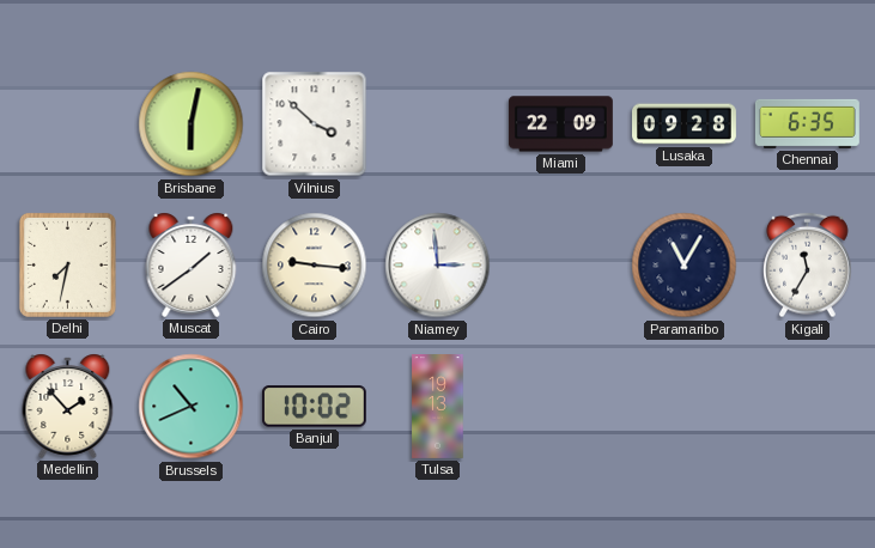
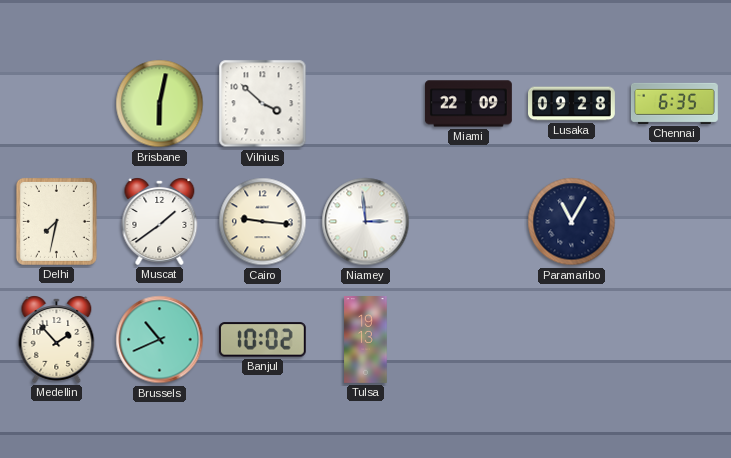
Kigali: 11:35 -> none
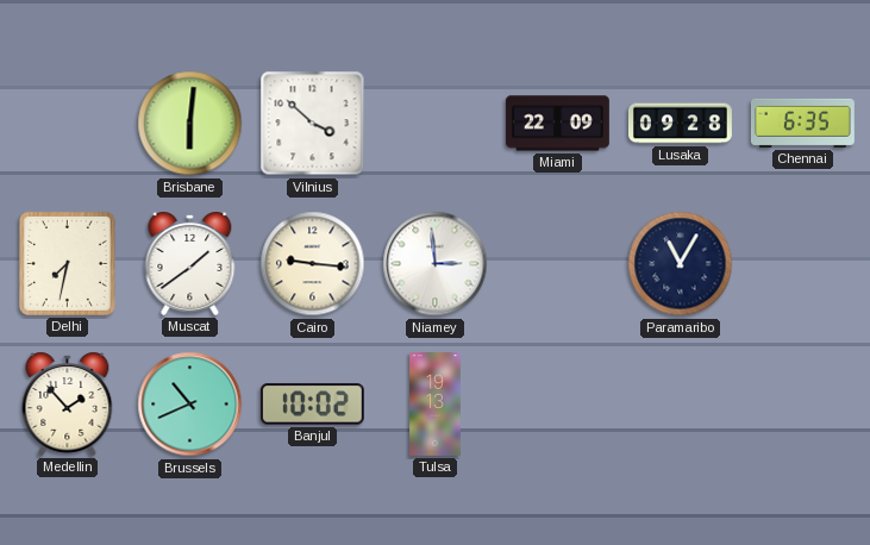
Brisbane: 6:02 -> 6:01
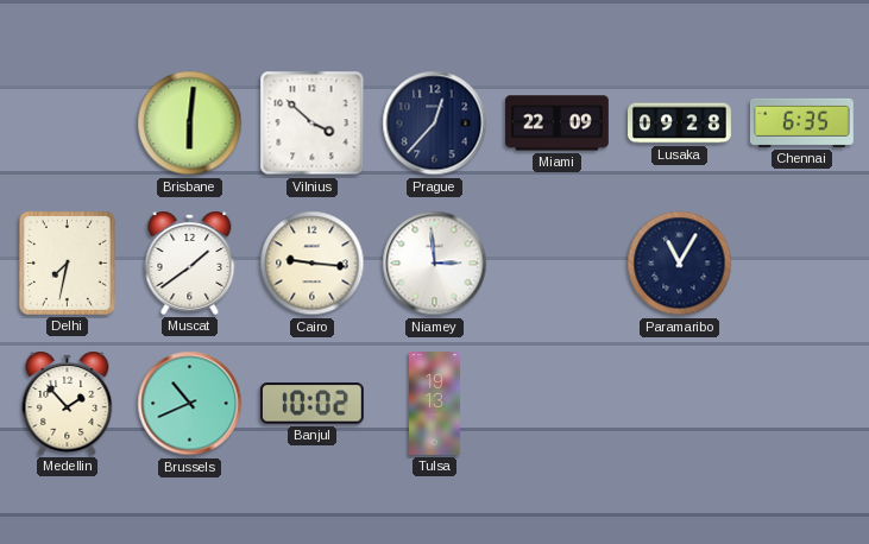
Prague: none -> 12:37
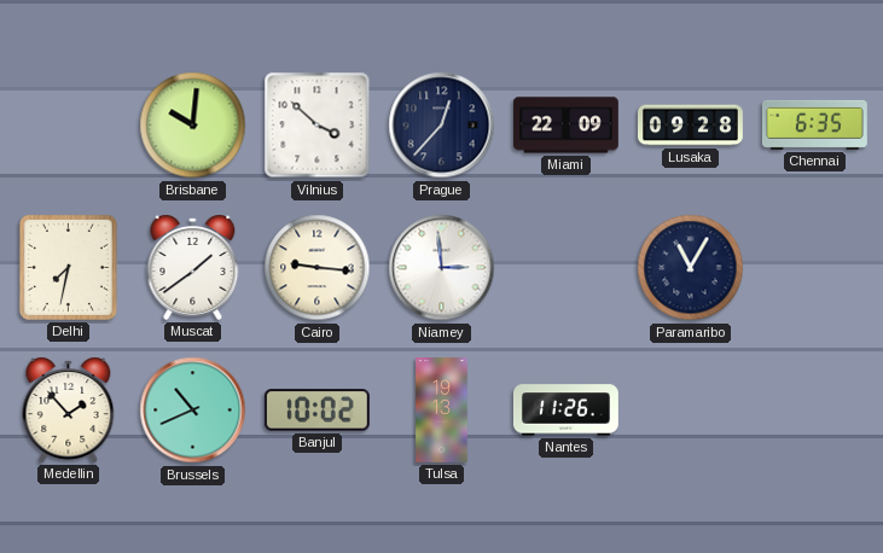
Brisbane: 6:01 -> 10:01
Nantes: none -> 11:26
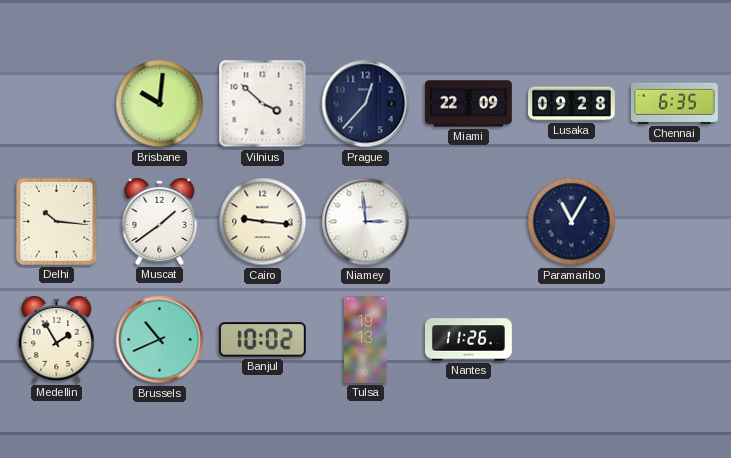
Delhi: 7:32 -> 10:16
Medellin: 1:53 -> 1:55
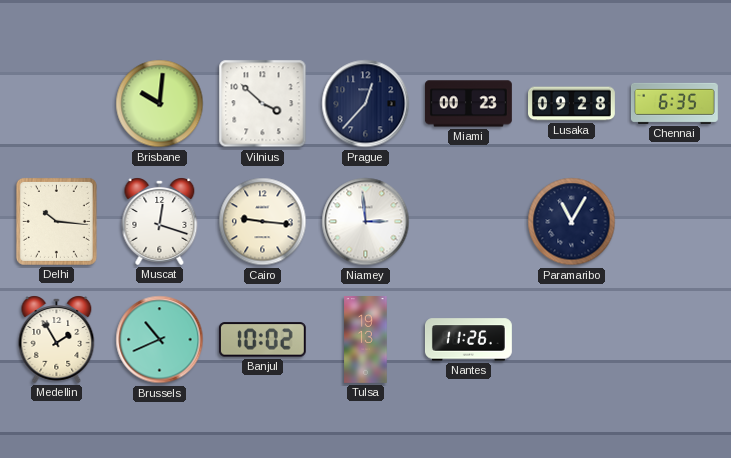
Miami: 22:09 -> 00:23
Muscat: 1:39 -> 12:18
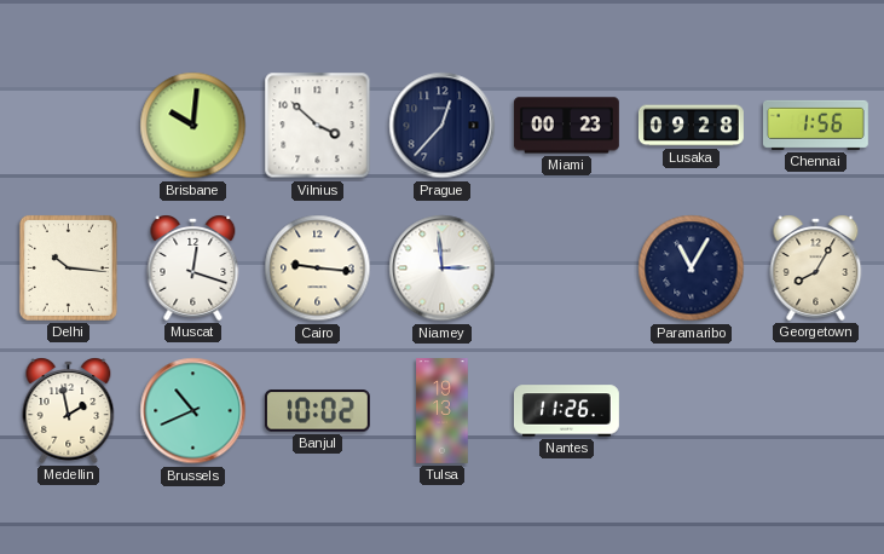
Chennai: 6:35 -> 1:56
Georgetown: none -> 8:05
Medellin: 1:55 -> 1:58
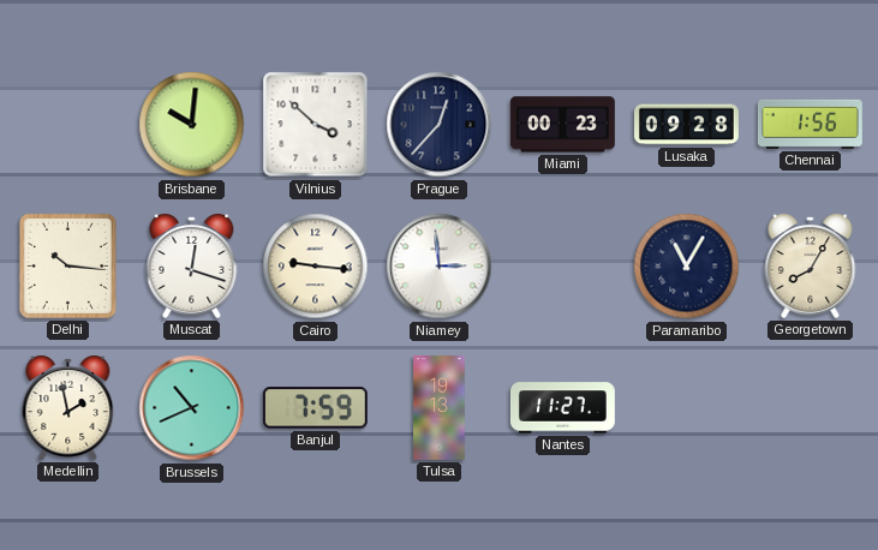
Banjul: 10:02 -> 7:59
Nantes: 11:26 -> 11:27
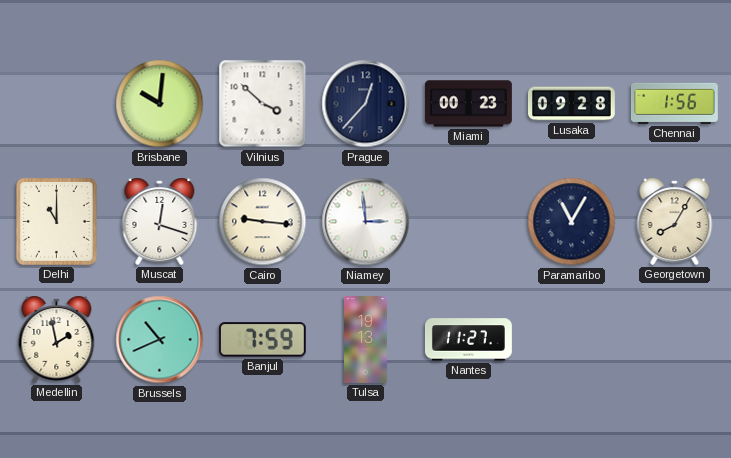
Delhi: 10:16 -> 11:00
